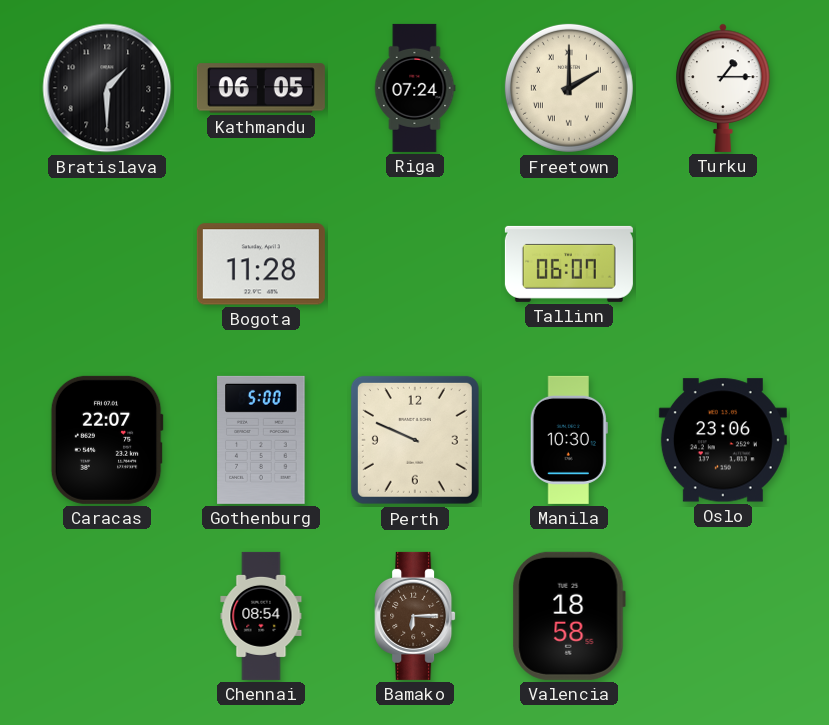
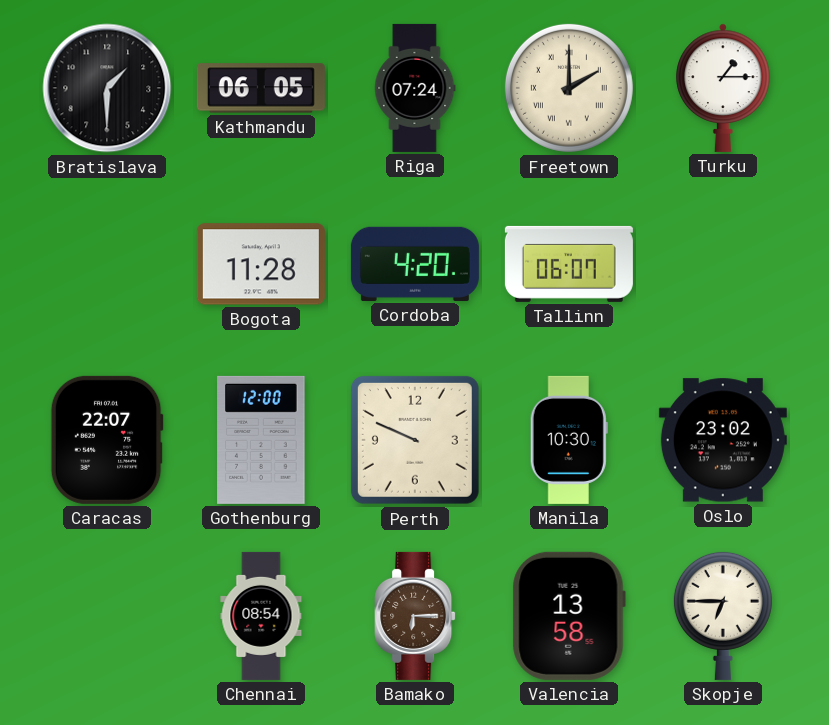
Cordoba: none -> 4:20
Gothenburg: 5:00 -> 12:00
Oslo: 23:06 -> 23:02
Valencia: 18:58 -> 13:58
Skopje: none -> 6:45
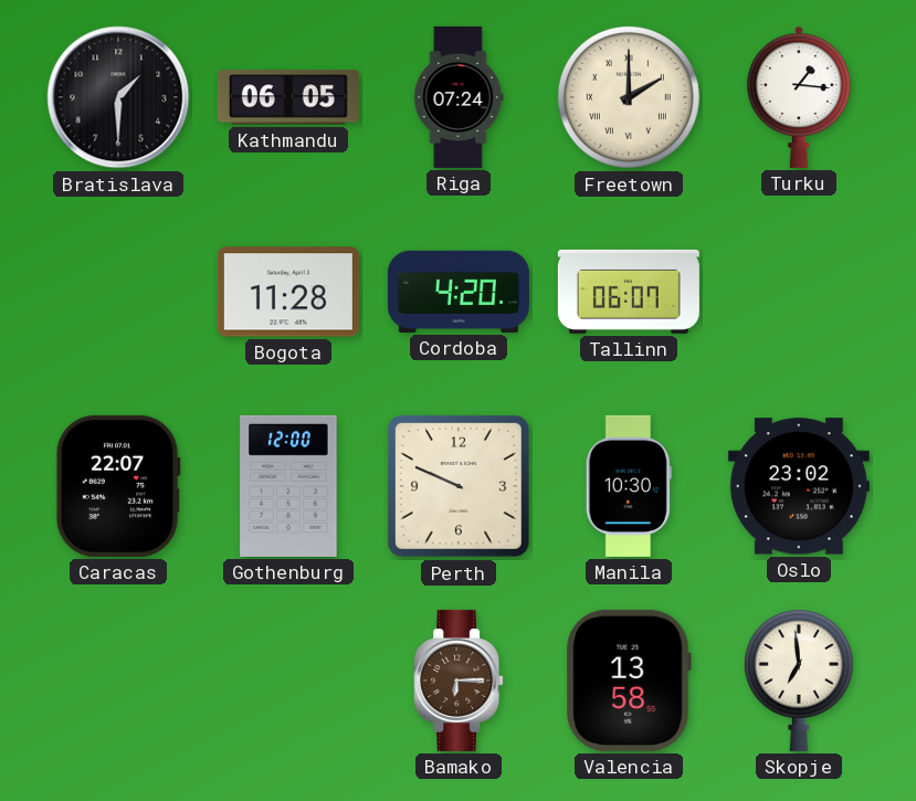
Turku: 1:15 -> 1:16
Chennai: 08:54 -> none
Skopje: 6:45 -> 6:59
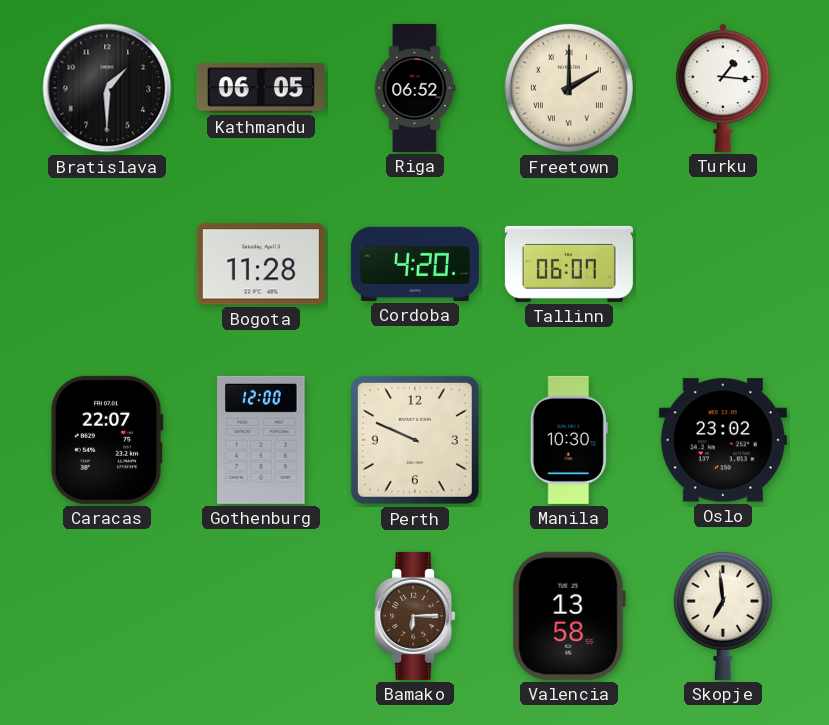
Riga: 07:24 -> 06:52
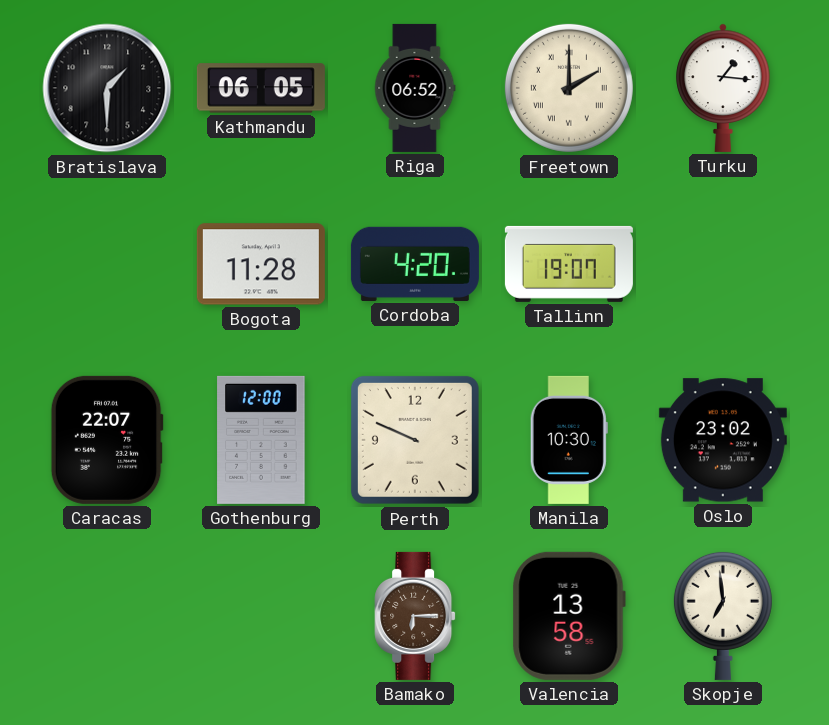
Tallinn: 06:07 -> 19:07
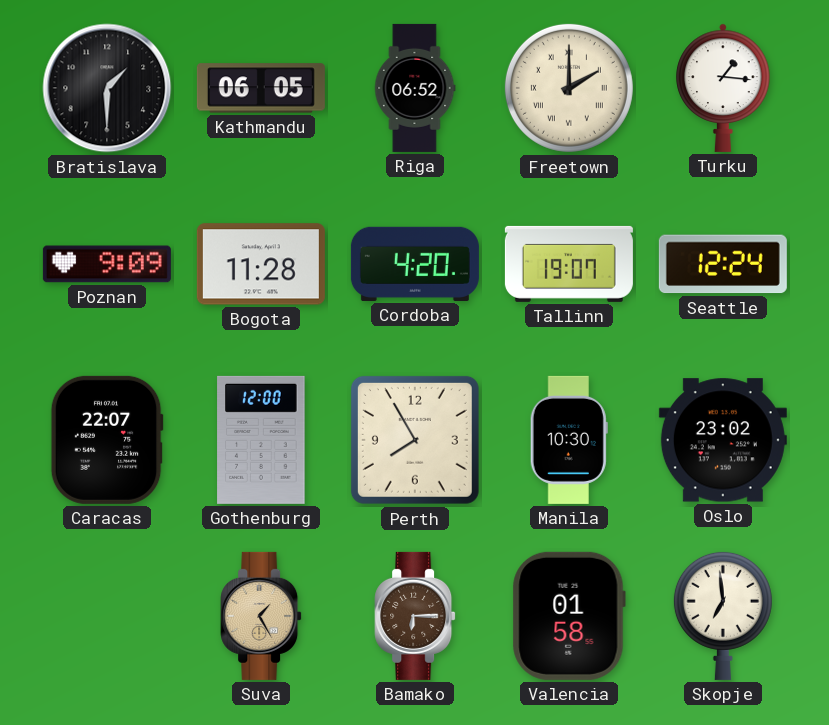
Poznan: none -> 9:09
Seattle: none -> 12:24
Perth: 9:49 -> 7:55
Suva: none -> 1:25
Valencia: 13:58 -> 01:58
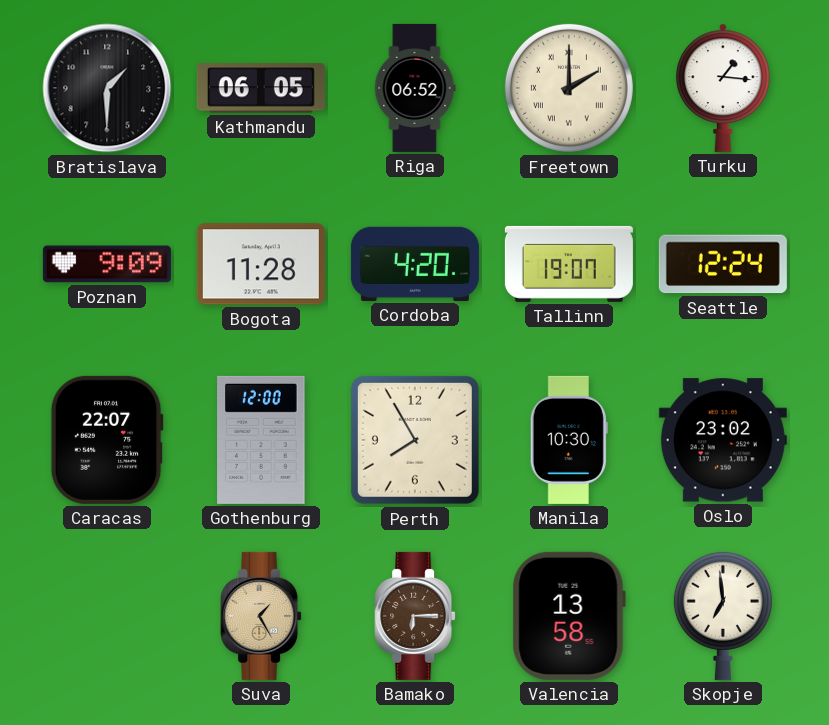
Valencia: 01:58 -> 13:58
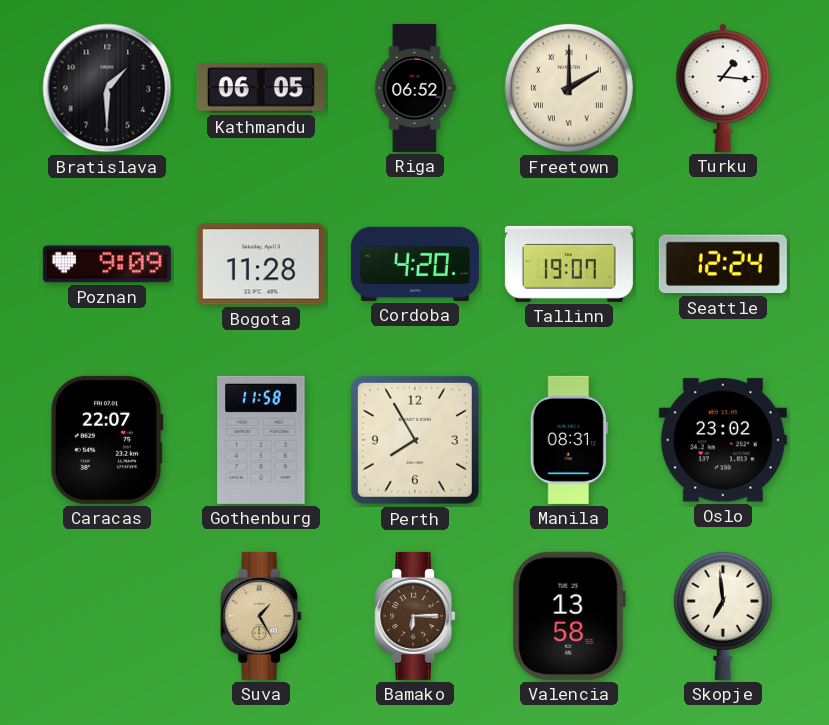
Gothenburg: 12:00 -> 11:58
Manila: 10:30 -> 08:31
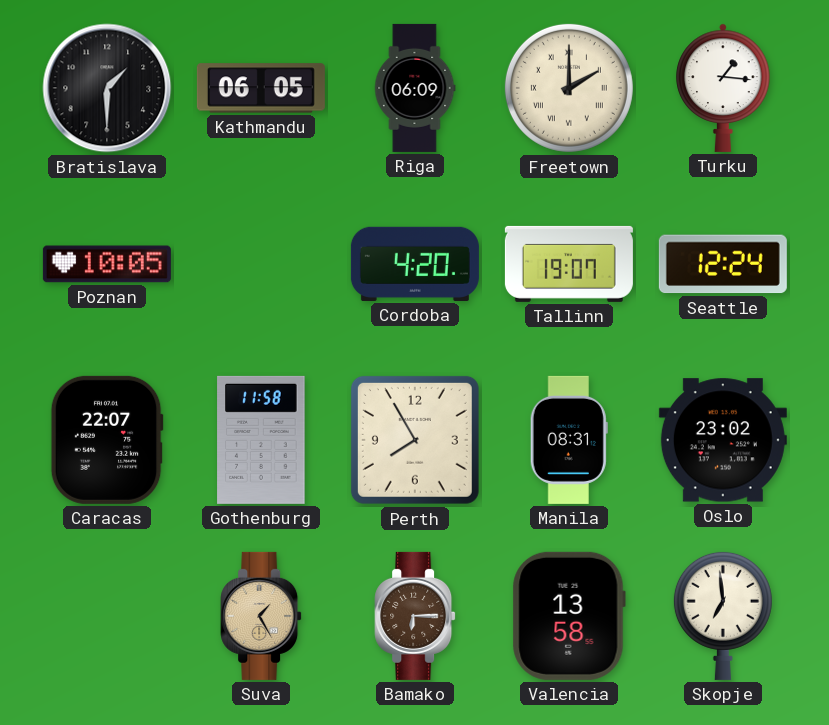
Riga: 06:52 -> 06:09
Poznan: 9:09 -> 10:05
Bogota: 11:28 -> none
